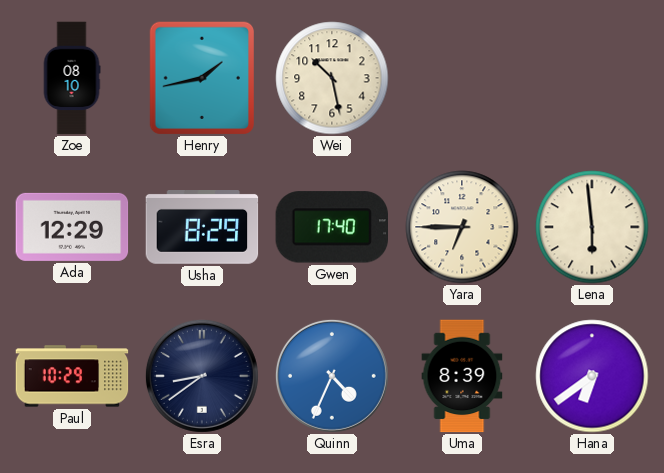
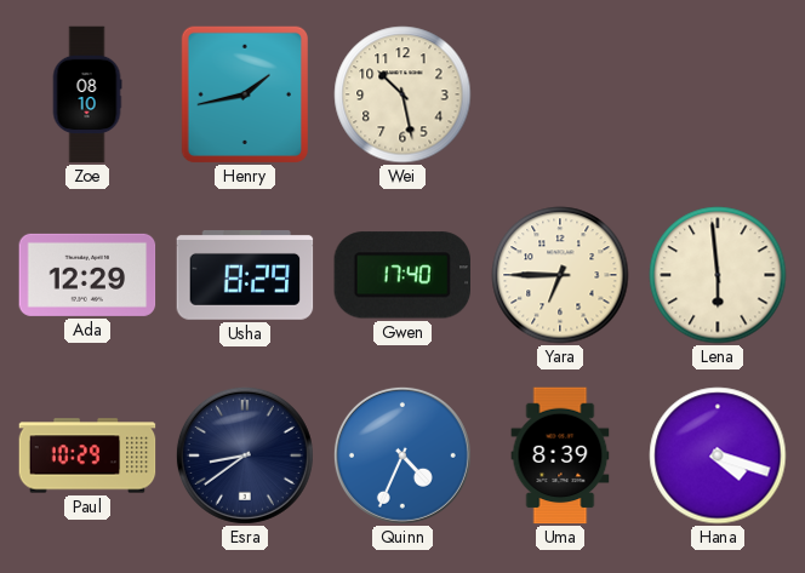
Hana: 6:39 -> 4:18
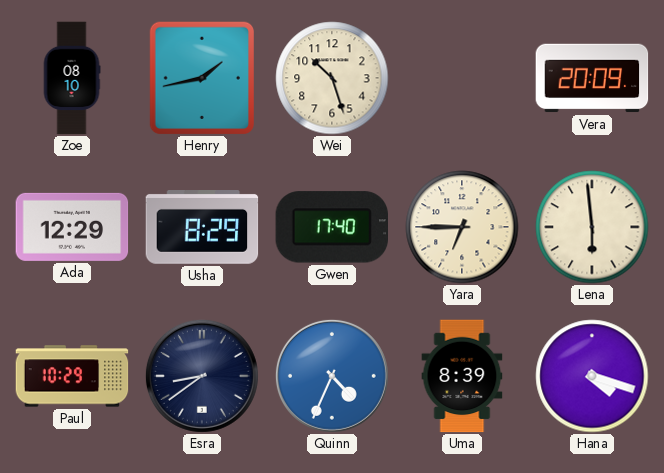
Wei: 10:28 -> 10:27
Vera: none -> 20:09
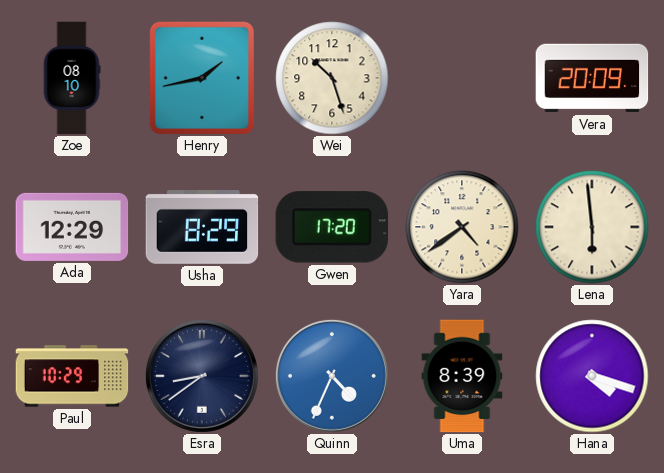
Gwen: 17:40 -> 17:20
Yara: 6:45 -> 4:39
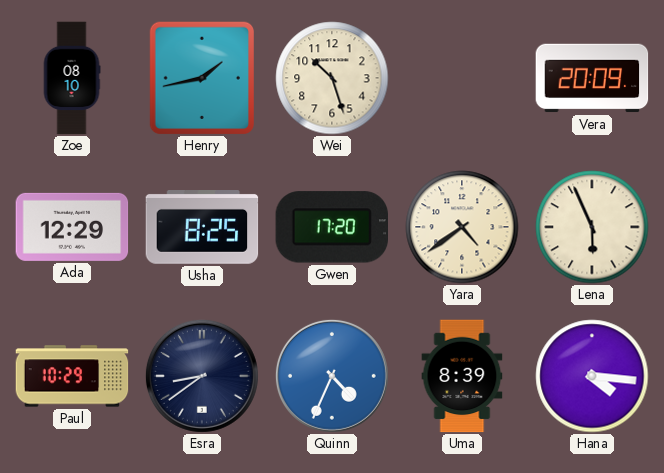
Usha: 8:29 -> 8:25
Lena: 5:59 -> 5:56
Hana: 4:18 -> 4:16
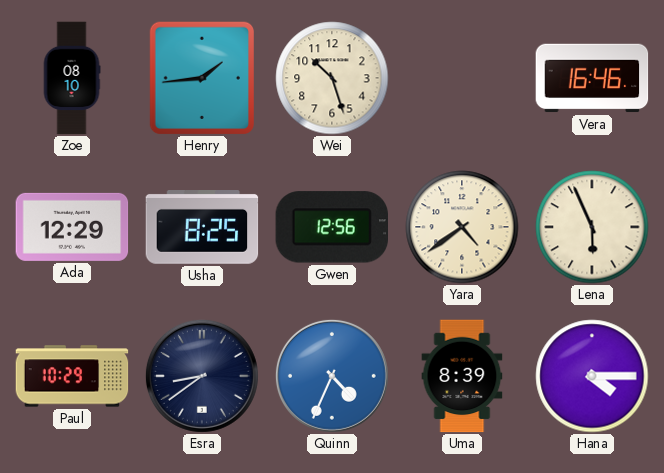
Henry: 1:43 -> 1:44
Vera: 20:09 -> 16:46
Gwen: 17:20 -> 12:56
Hana: 4:16 -> 4:15
